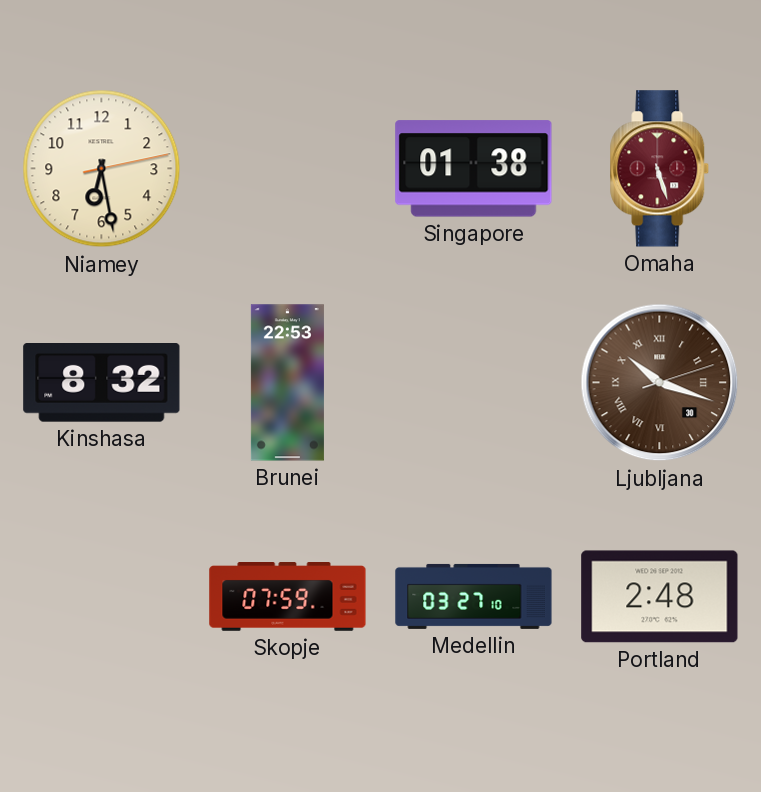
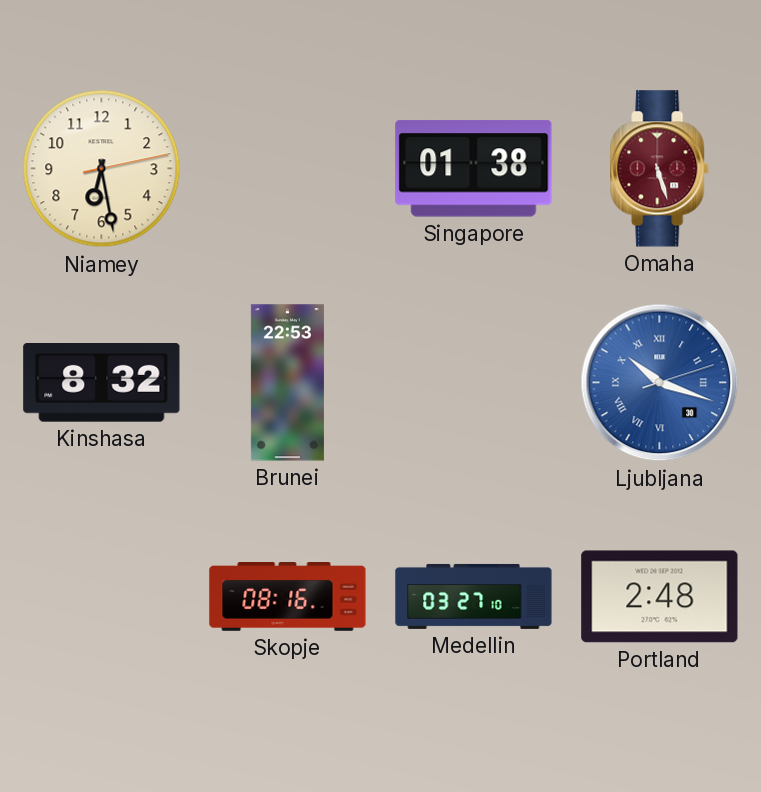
Ljubljana dial: brown -> blue
Skopje: 07:59 -> 08:16
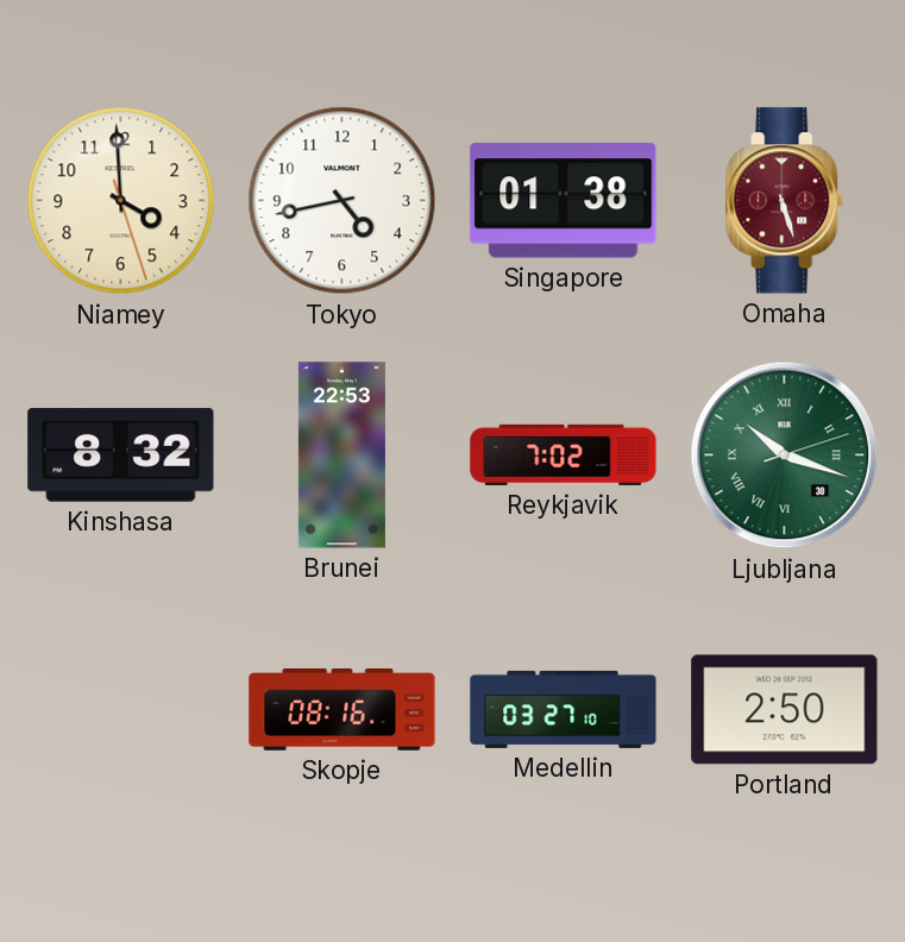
Niamey: 6:28 -> 3:59
Tokyo: none -> 4:43
Reykjavik: none -> 7:02
Ljubljana dial: blue -> green
Portland: 2:48 -> 2:50
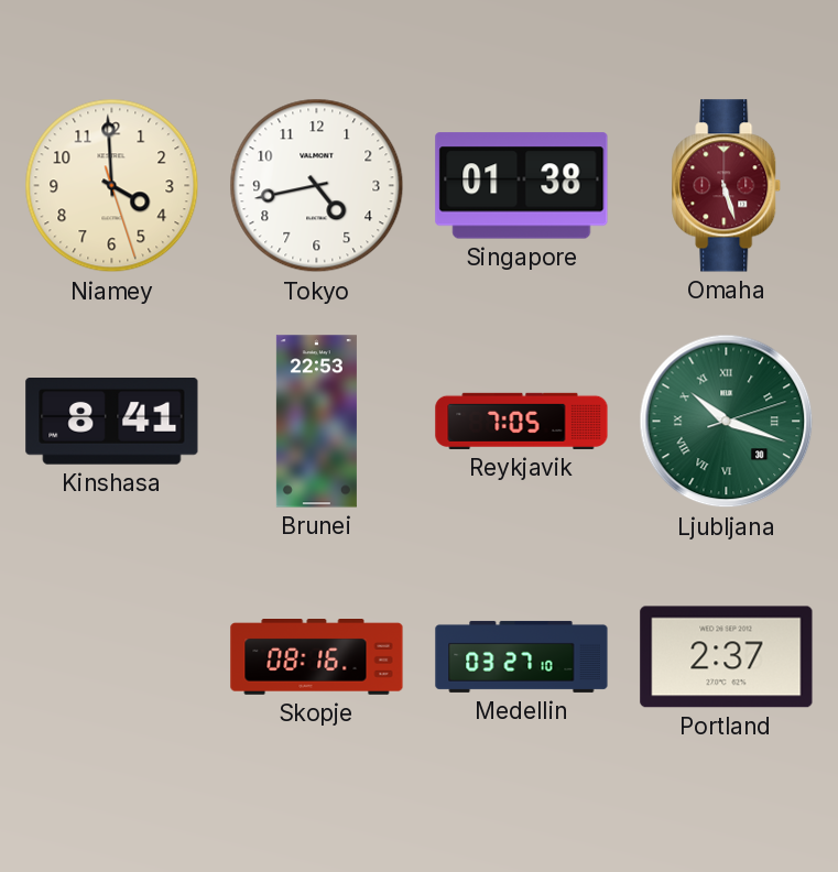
Kinshasa: 8:32 -> 8:41
Reykjavik: 7:02 -> 7:05
Portland: 2:50 -> 2:37
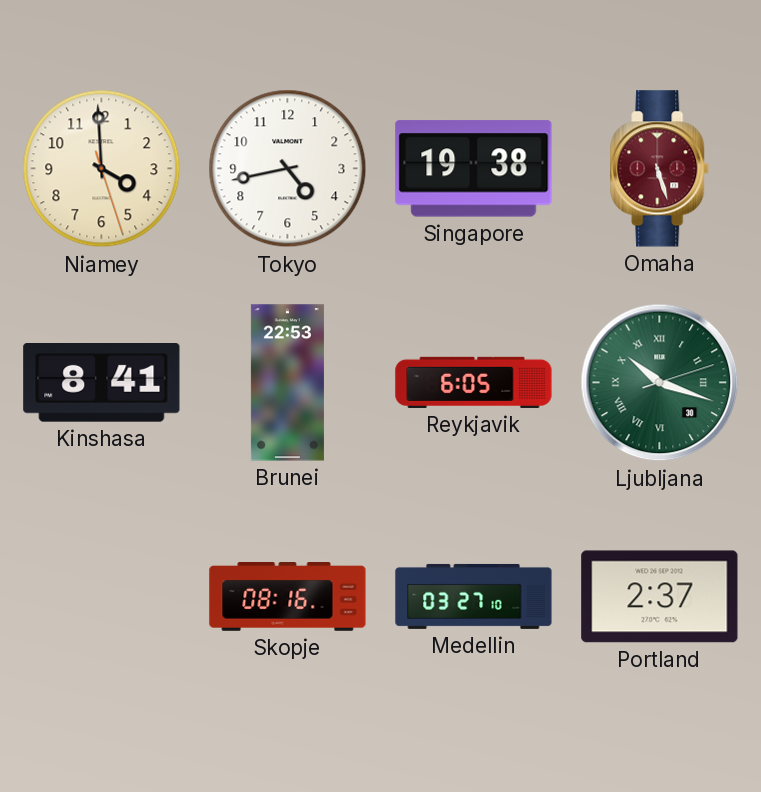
Singapore: 01:38 -> 19:38
Reykjavik: 7:05 -> 6:05
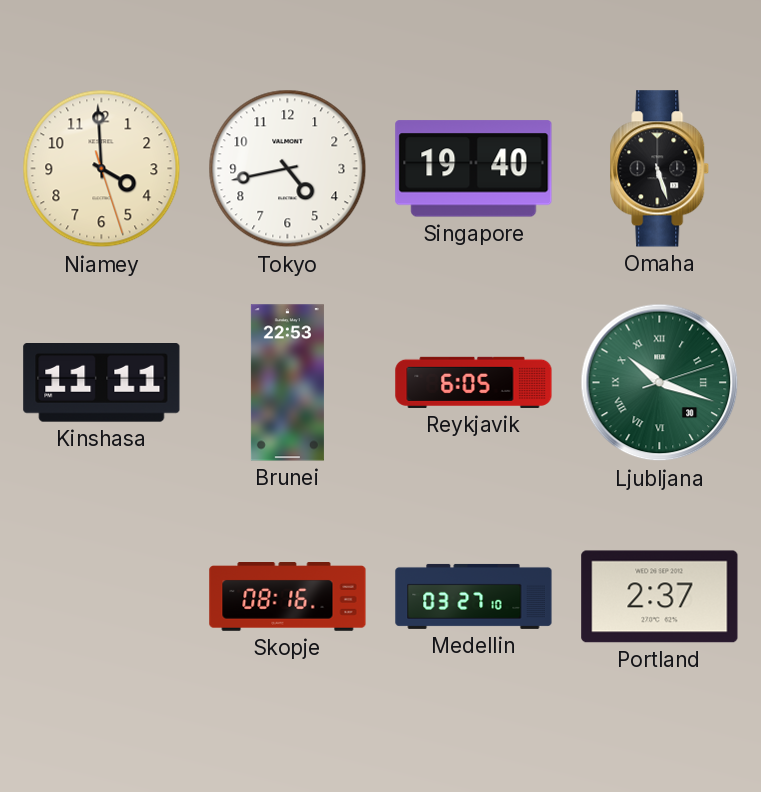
Singapore: 19:38 -> 19:40
Omaha dial: burgundy -> black
Kinshasa: 8:41 -> 11:11
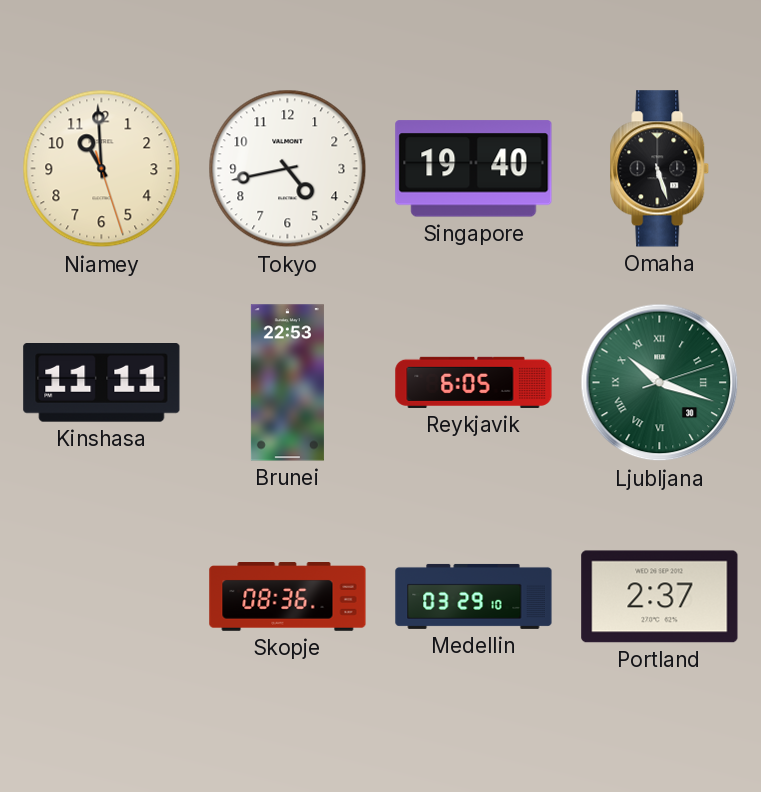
Niamey: 3:59 -> 10:59
Skopje: 08:16 -> 08:36
Medellin: 03:27 -> 03:29
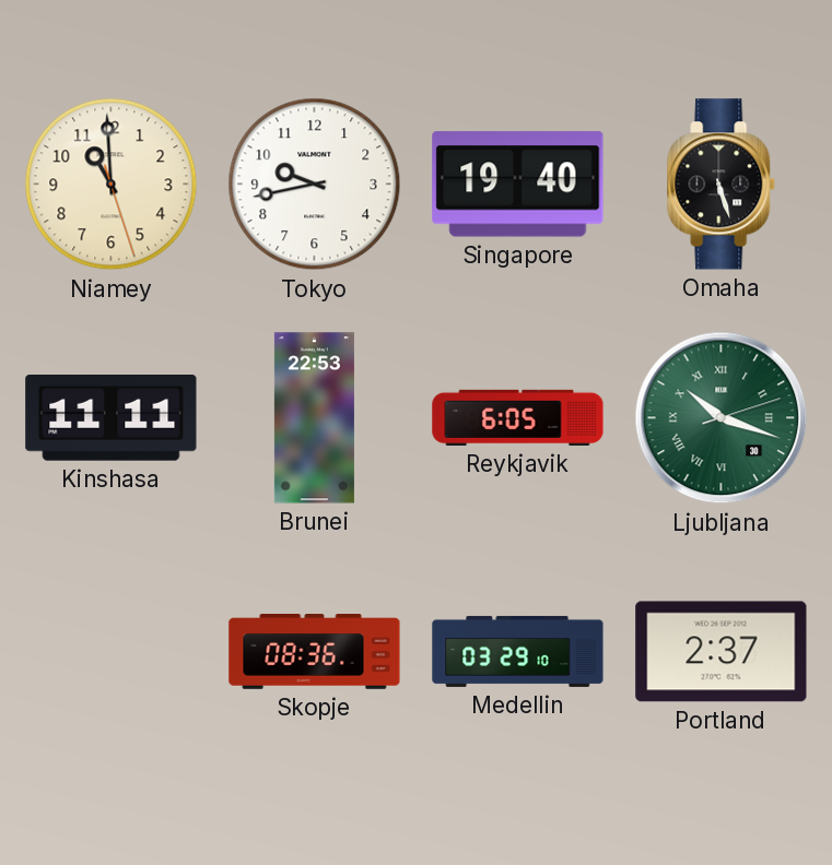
Tokyo: 4:43 -> 9:43
